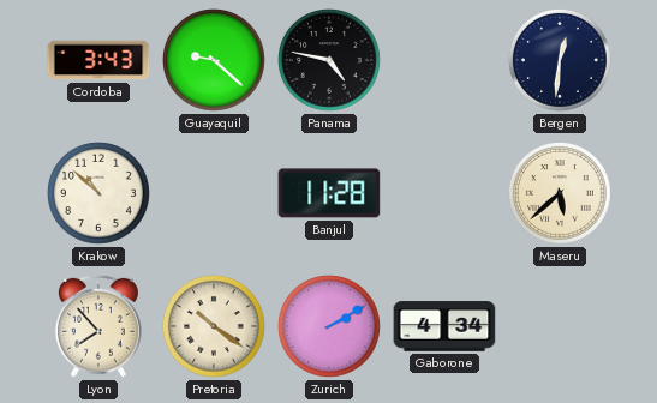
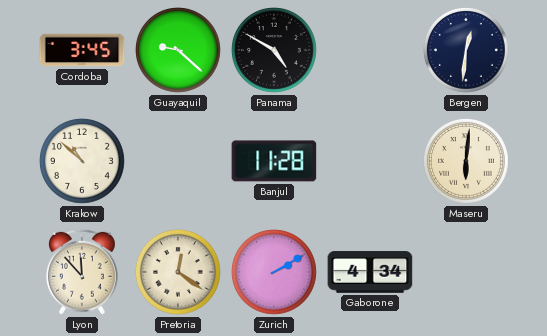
Cordoba: 3:43 -> 3:45
Panama: 4:47 -> 4:50
Maseru: 5:38 -> 6:01
Lyon: 7:53 -> 11:53
Pretoria: 10:21 -> 12:21
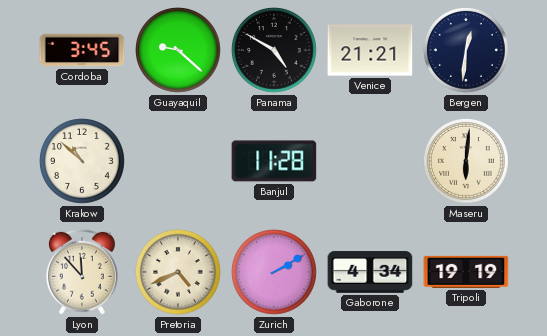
Venice: none -> 21:21
Pretoria: 12:21 -> 4:41
Tripoli: none -> 19:19
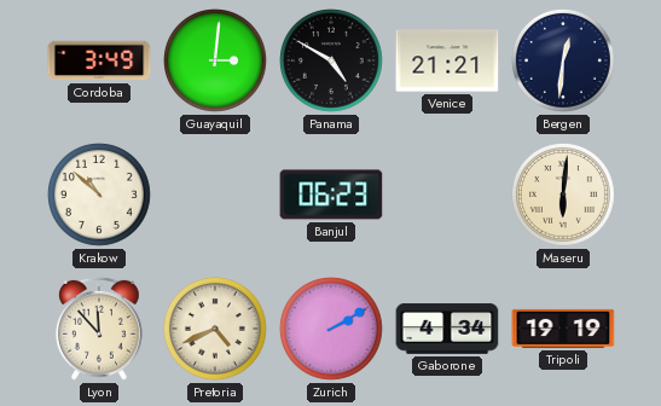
Cordoba: 3:45 -> 3:49
Guayaquil: 9:22 -> 3:01
Banjul: 11:28 -> 06:23
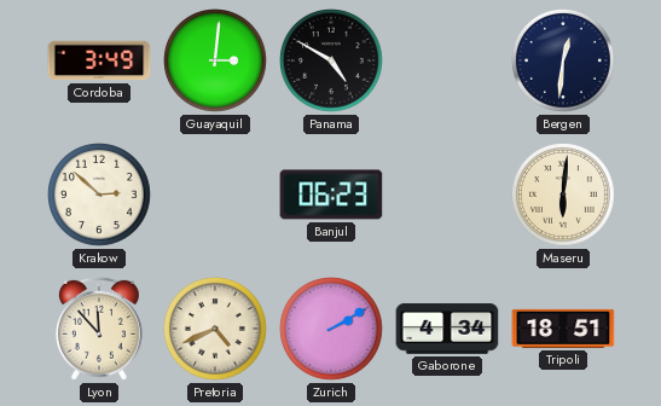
Venice: 21:21 -> none
Krakow: 10:52 -> 2:52
Tripoli: 19:19 -> 18:51
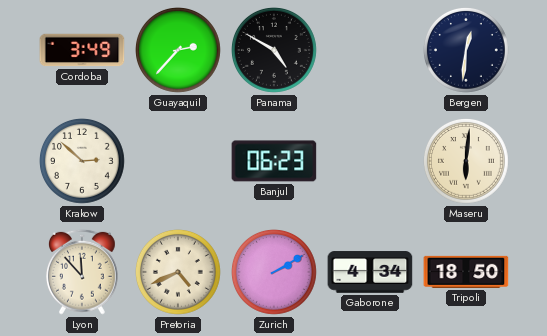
Guayaquil: 3:01 -> 2:37
Tripoli: 18:51 -> 18:50
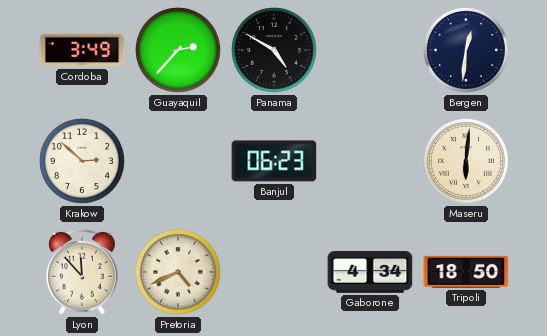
Zurich: 2:10 -> none
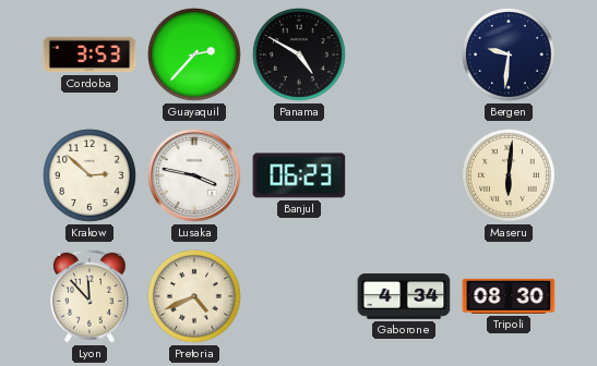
Cordoba: 3:49 -> 3:53
Bergen: 12:31 -> 9:31
Lusaka: none -> 3:47
Tripoli: 18:50 -> 08:30
